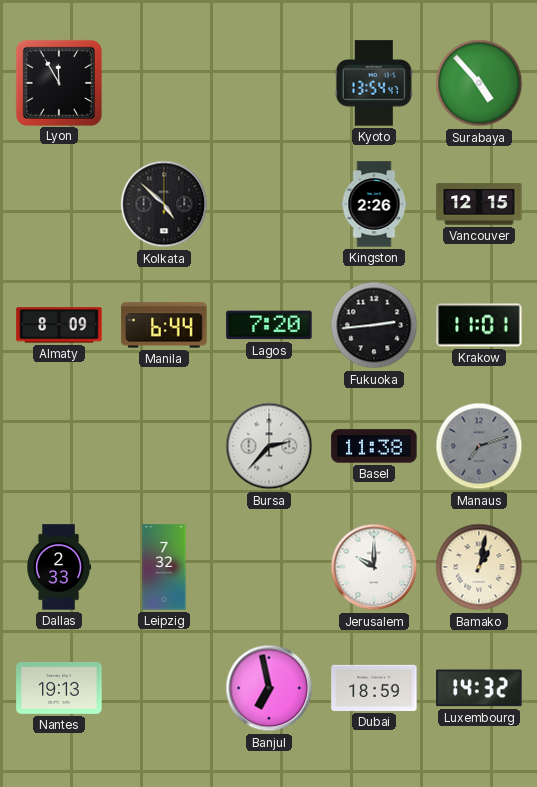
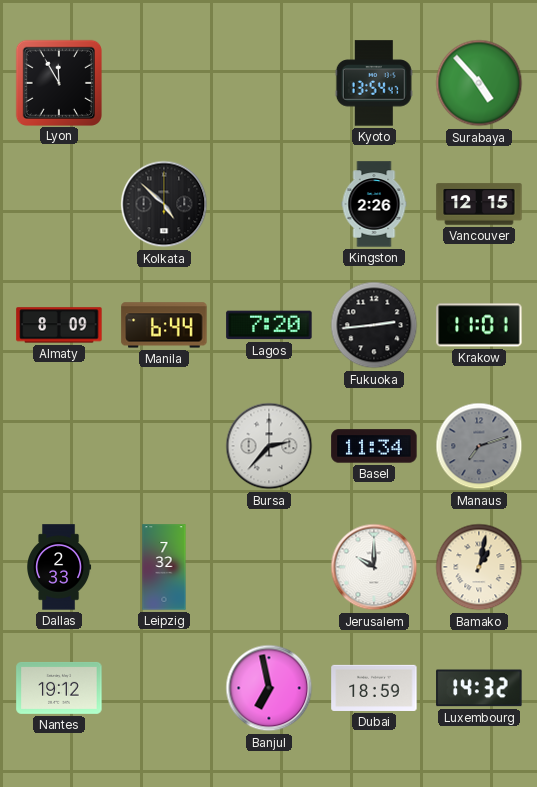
Basel: 11:38 -> 11:34
Nantes: 19:13 -> 19:12
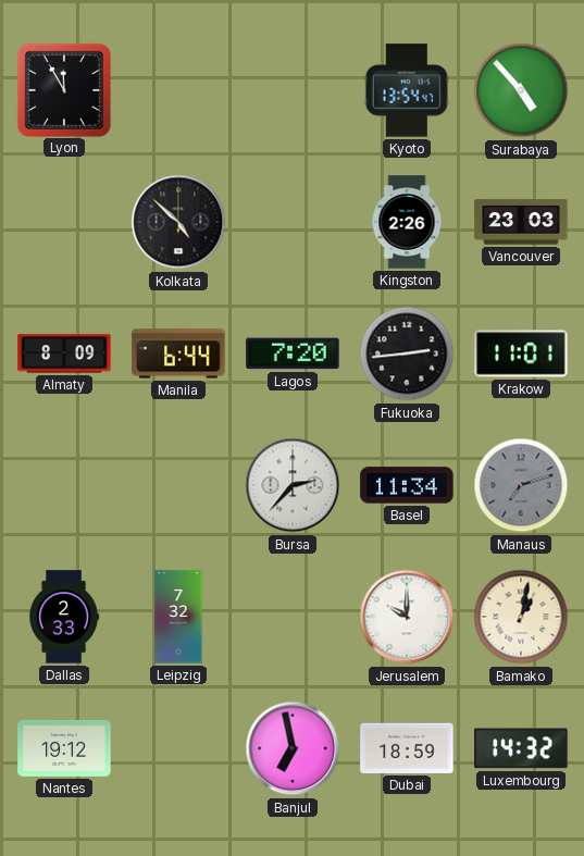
Vancouver: 12:15 -> 23:03
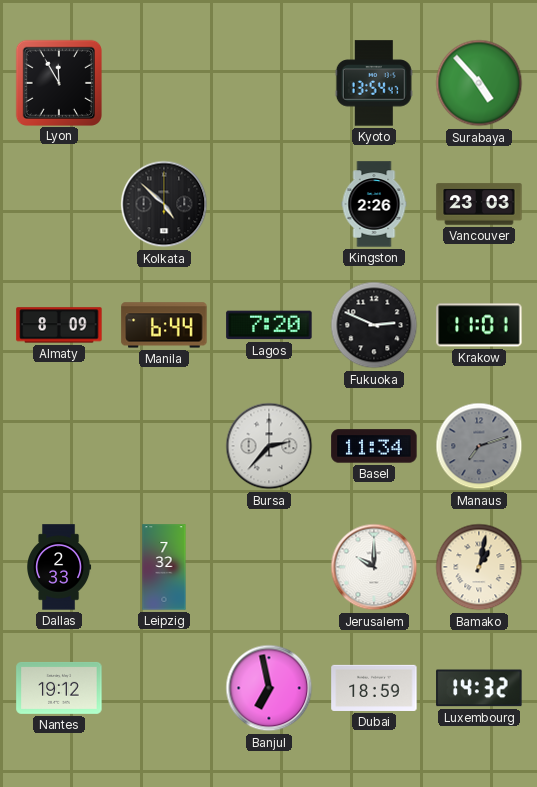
Fukuoka: 2:44 -> 2:49
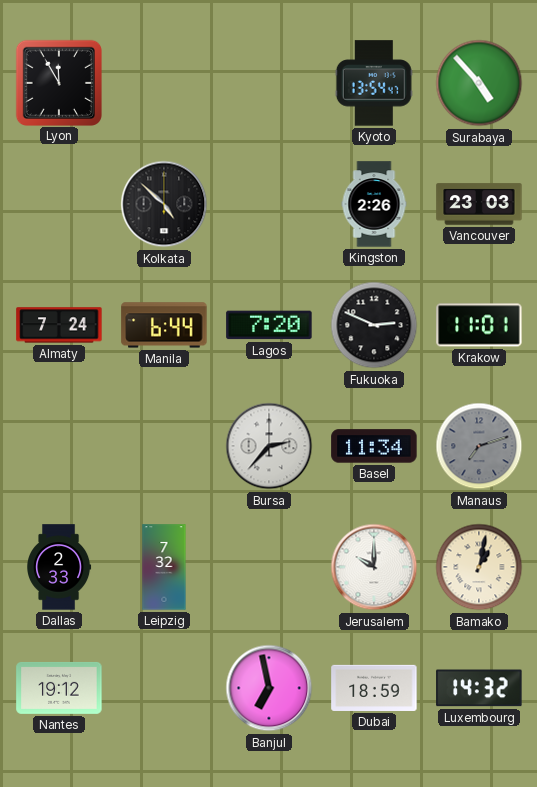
Almaty: 8:09 -> 7:24
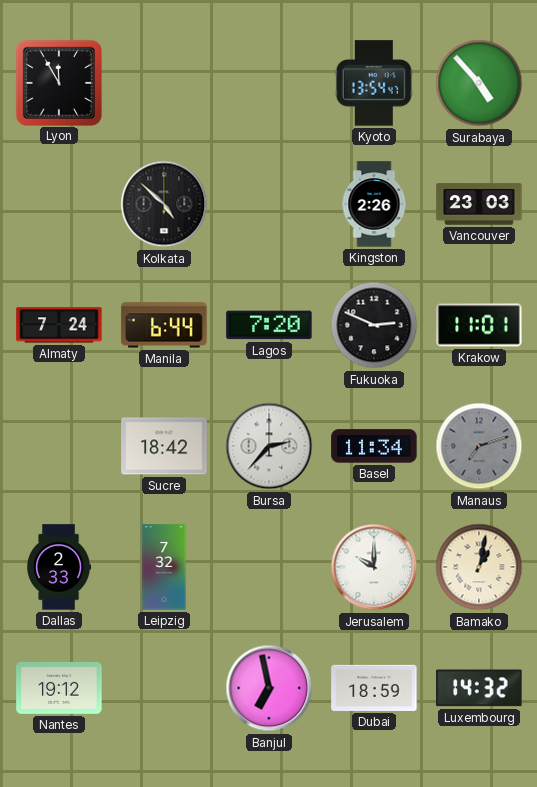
Sucre: none -> 18:42
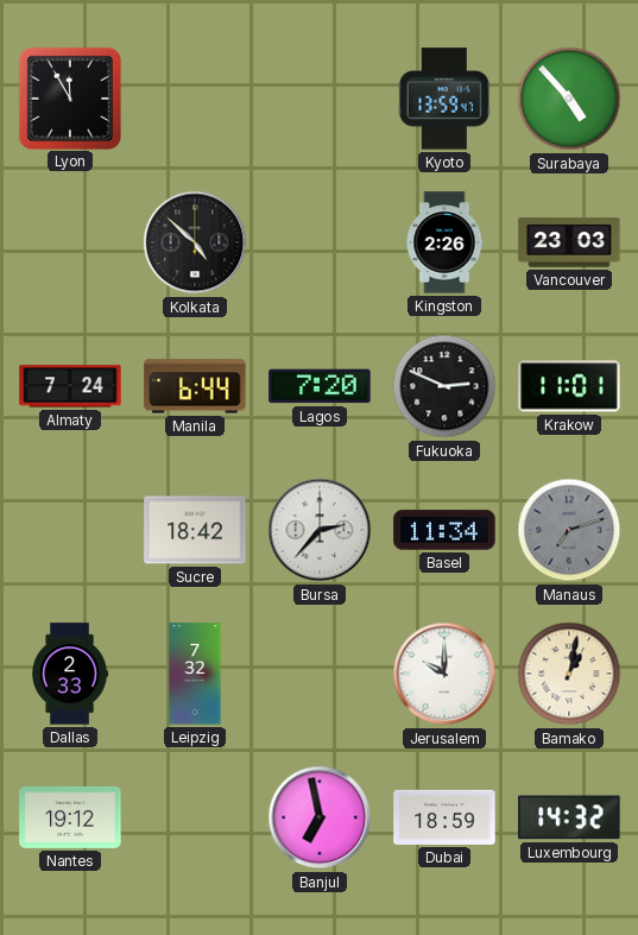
Kyoto: 13:54 -> 13:59
